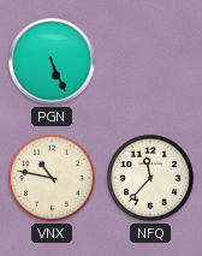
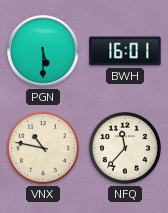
PGN: 5:26 -> 5:30
BWH: none -> 16:01
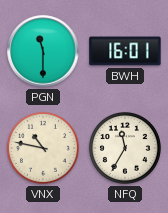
PGN: 5:30 -> 11:30
NFQ: 11:37 -> 11:35
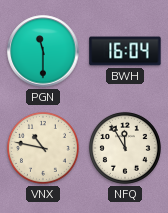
BWH: 16:01 -> 16:04
NFQ: 11:35 -> 11:55
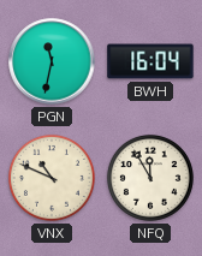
PGN: 11:30 -> 11:32
VNX: 10:47 -> 10:49
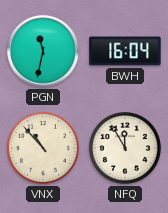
VNX: 10:49 -> 10:53
